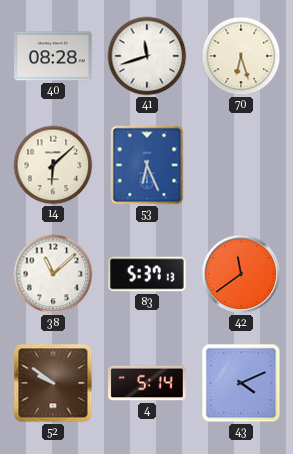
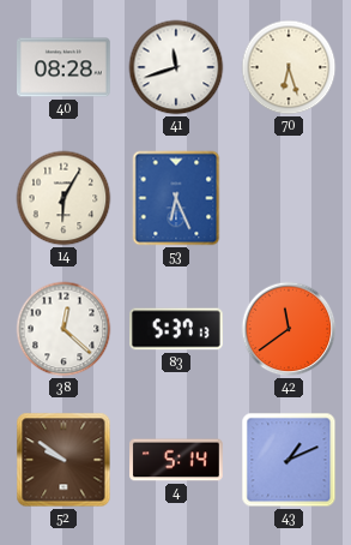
14: 6:08 -> 6:05
38: 11:08 -> 12:22
43: 4:11 -> 1:11
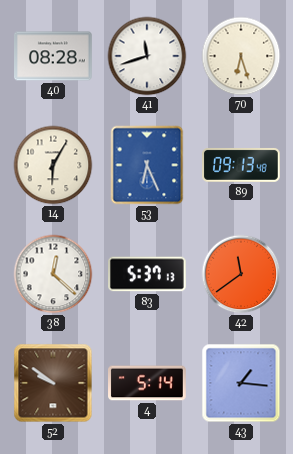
89: none -> 09:13
43: 1:11 -> 1:16
